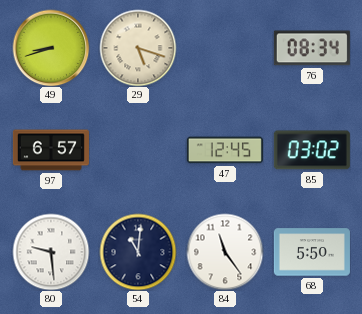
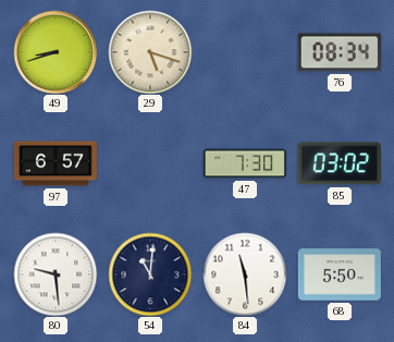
47: 12:45 -> 7:30
84: 11:24 -> 11:29
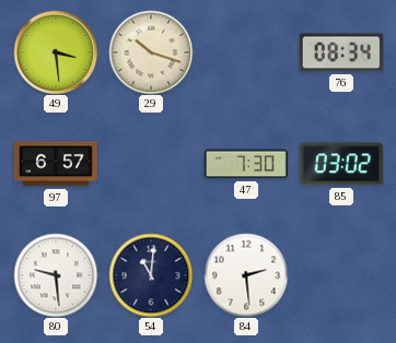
49: 8:42 -> 3:29
29: 5:18 -> 10:18
84: 11:29 -> 2:29
68: 5:50 -> none
